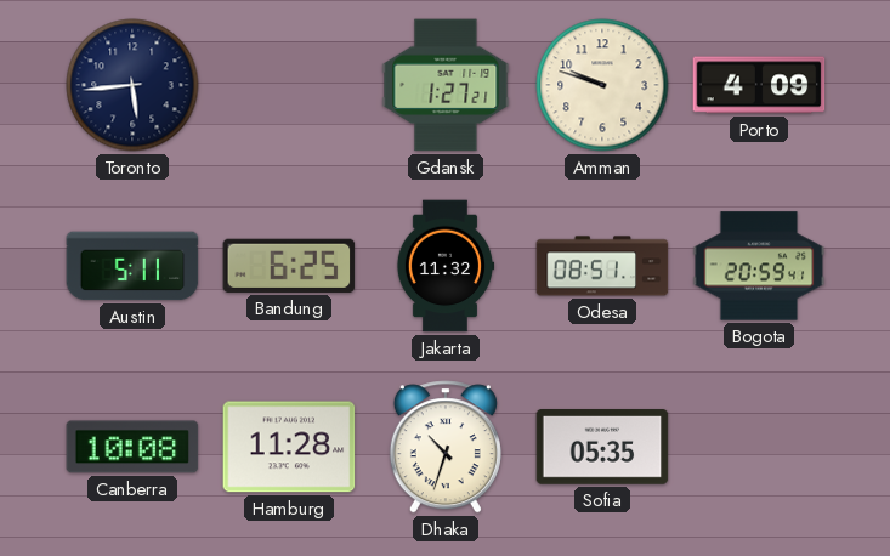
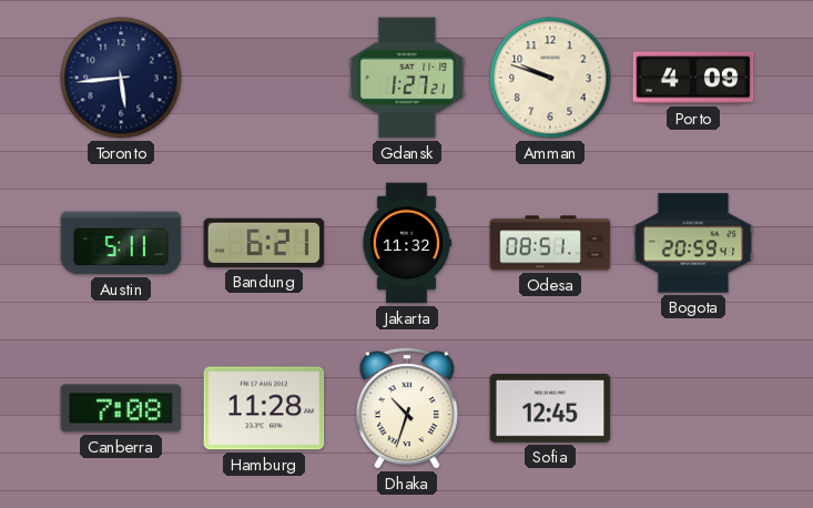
Bandung: 6:25 -> 6:21
Canberra: 10:08 -> 7:08
Sofia: 05:35 -> 12:45
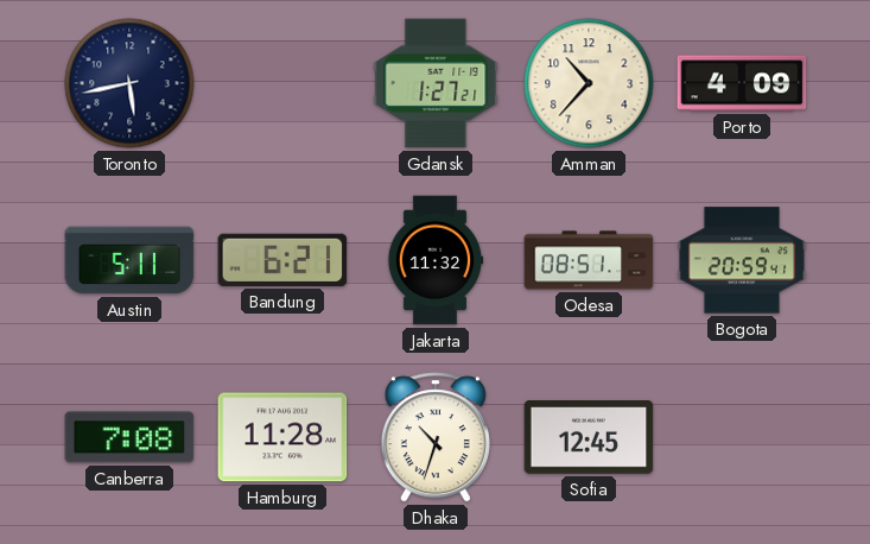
Toronto: 5:44 -> 5:43
Amman: 9:48 -> 10:37
